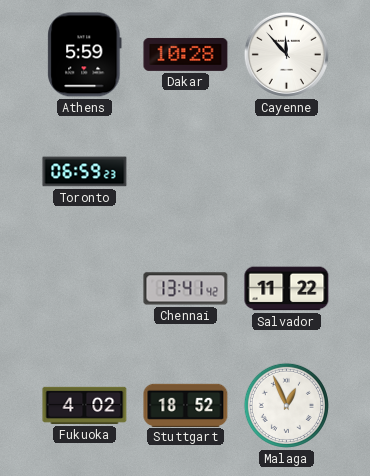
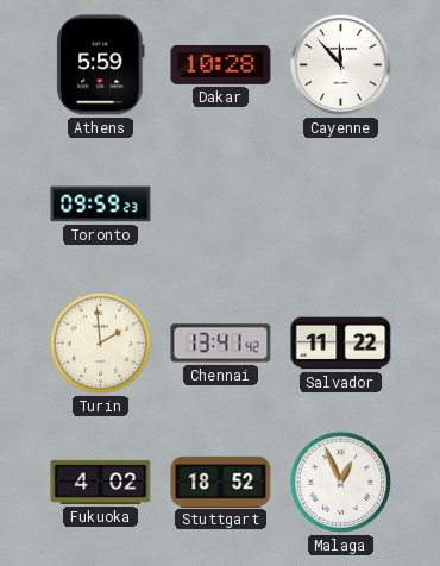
Toronto: 06:59 -> 09:59
Turin: none -> 1:59
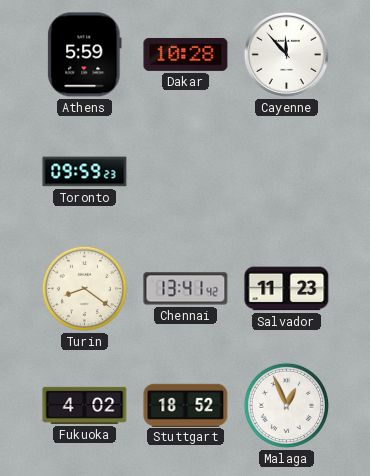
Turin: 1:59 -> 8:21
Salvador: 11:22 -> 11:23
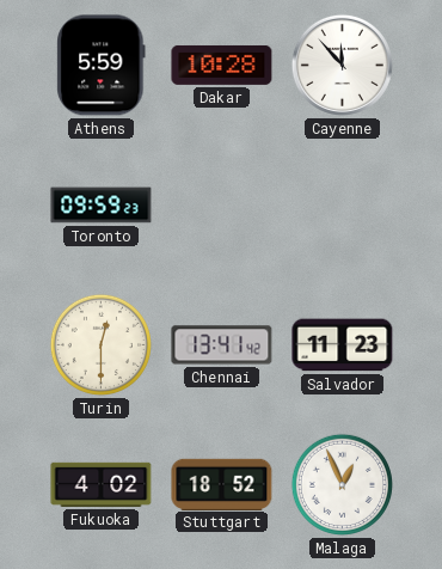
Turin: 8:21 -> 12:30
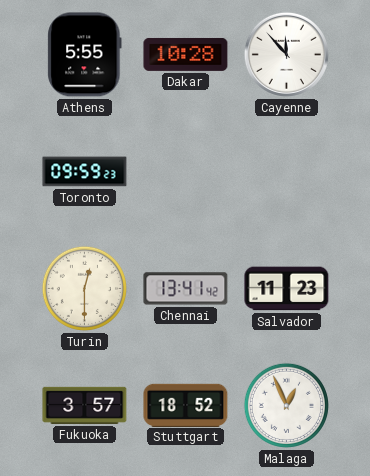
Athens: 5:59 -> 5:55
Fukuoka: 4:02 -> 3:57
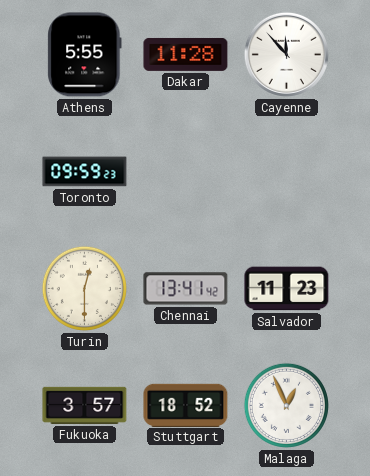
Dakar: 10:28 -> 11:28
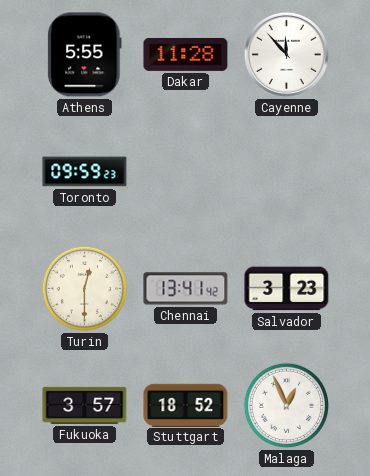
Salvador: 11:23 -> 3:23
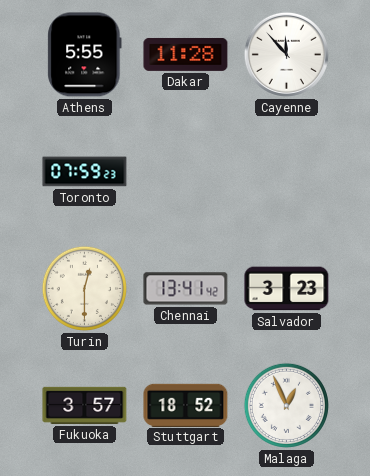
Toronto: 09:59 -> 07:59
